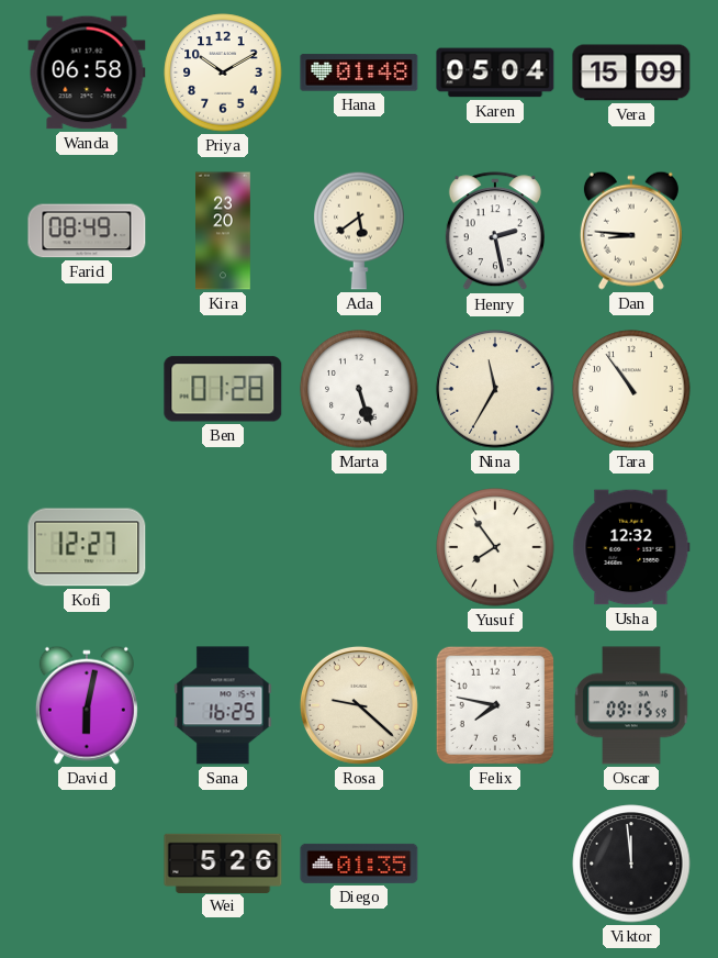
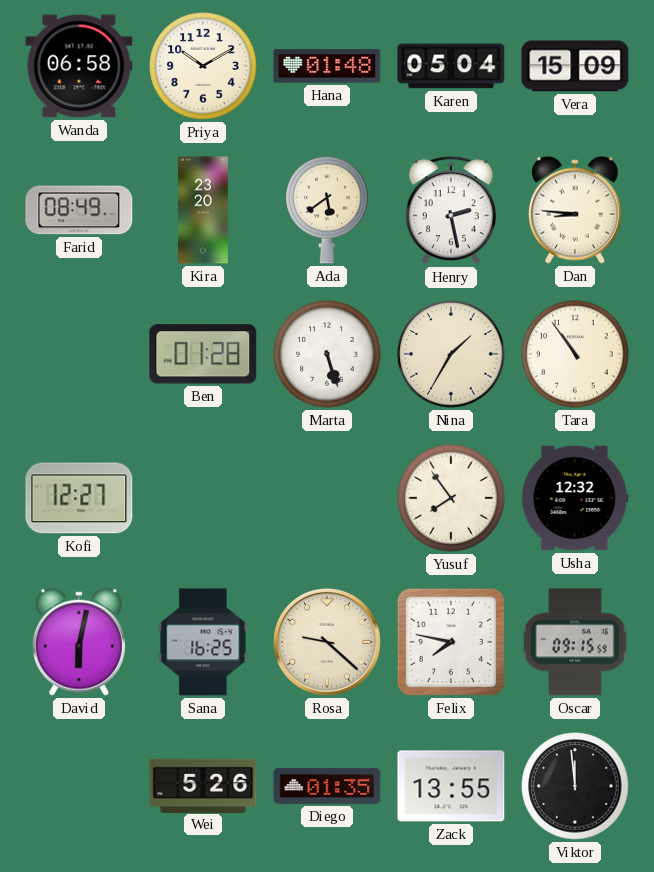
Nina: 11:35 -> 1:35
Zack: none -> 13:55
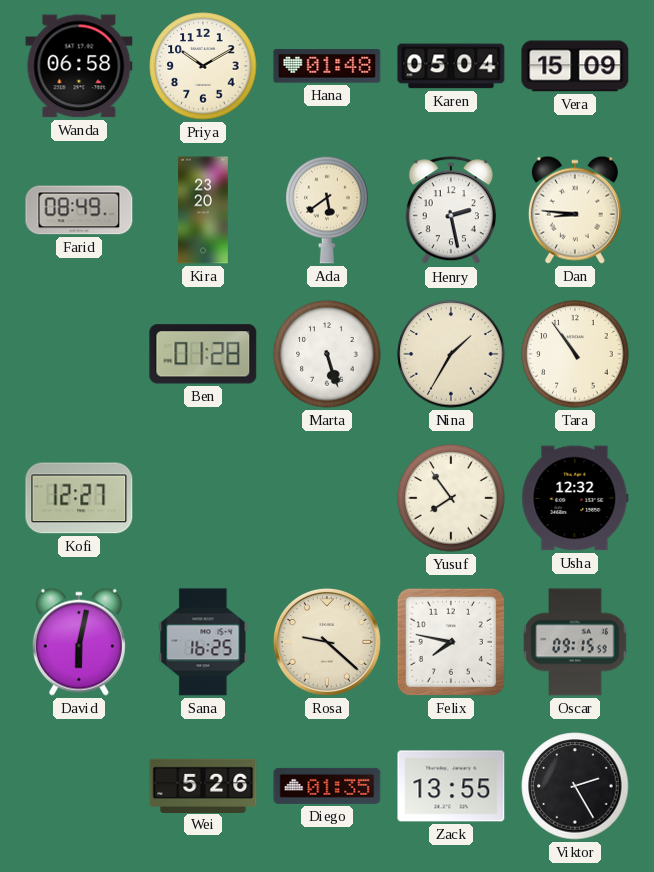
Viktor: 11:59 -> 2:25
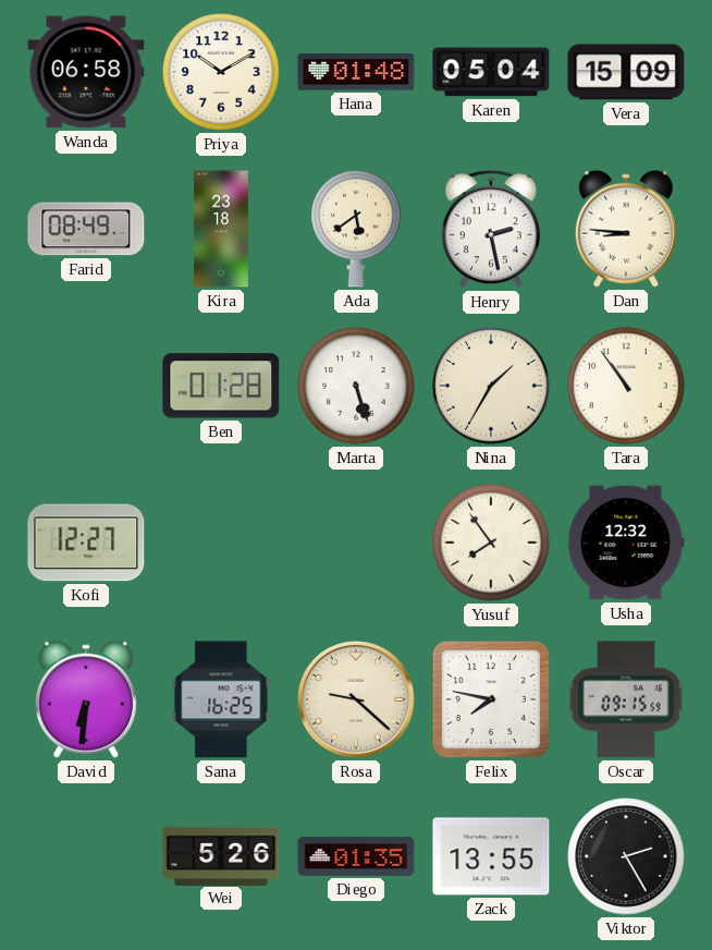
Kira: 23:20 -> 23:18
David: 6:02 -> 6:31
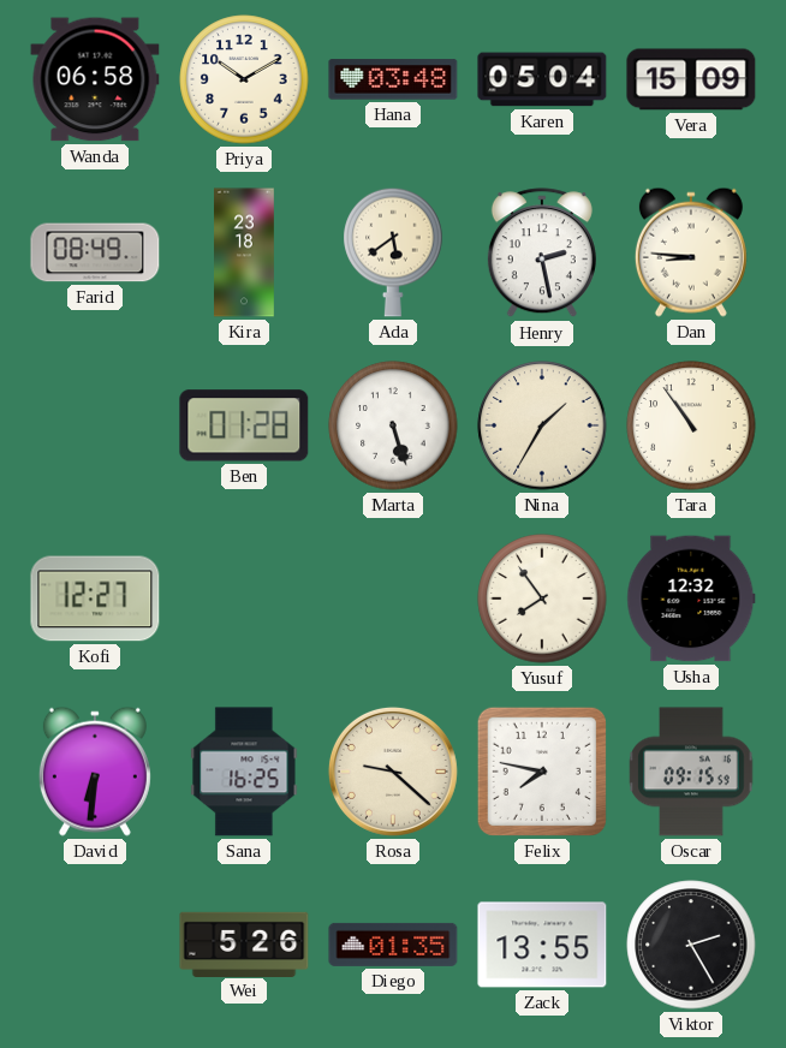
Hana: 01:48 -> 03:48
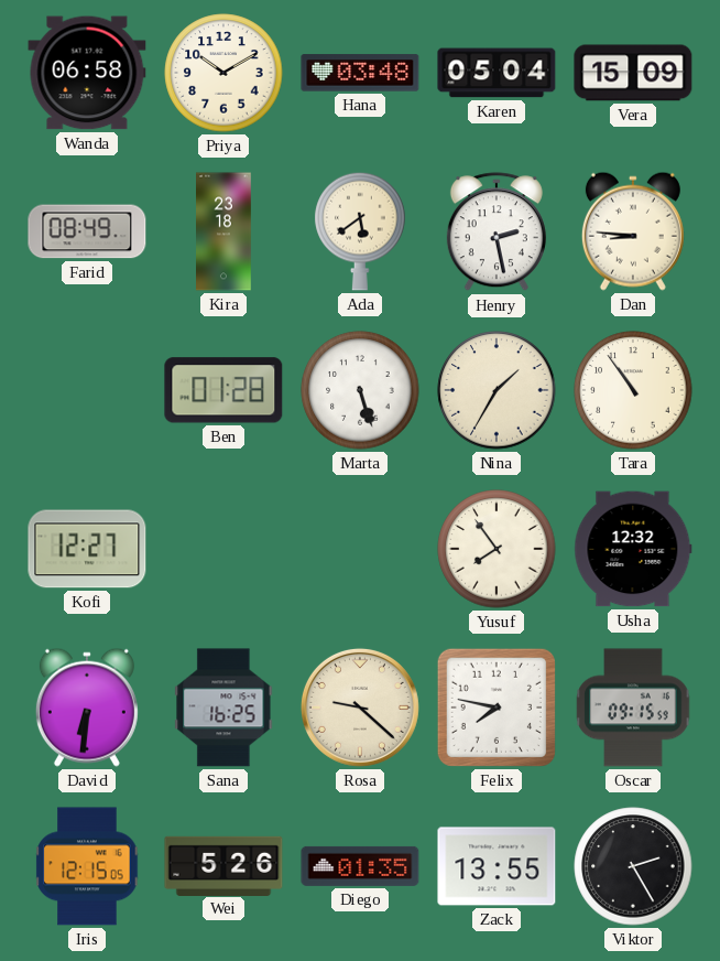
Iris: none -> 12:15
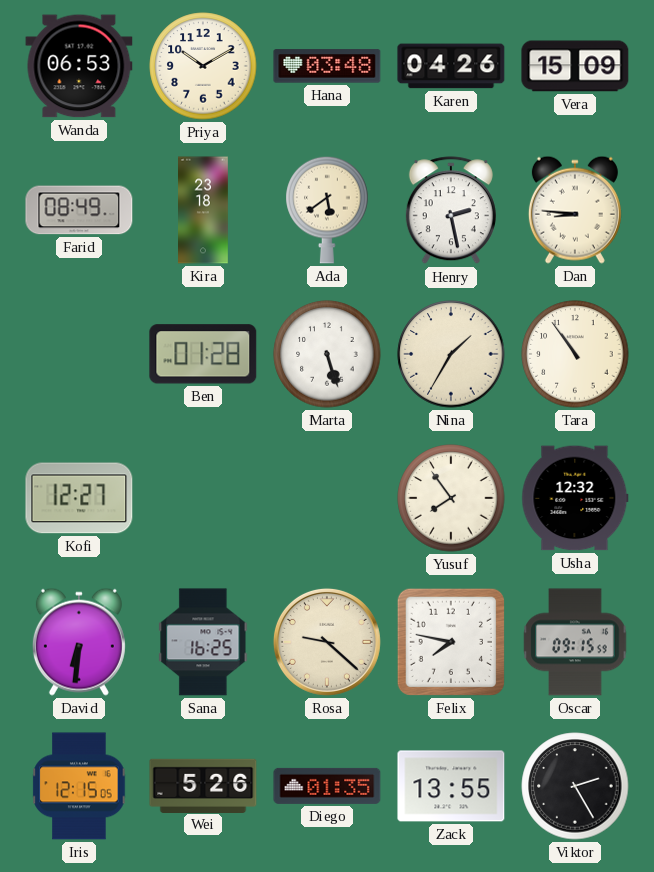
Wanda: 06:58 -> 06:53
Karen: 05:04 -> 04:26
